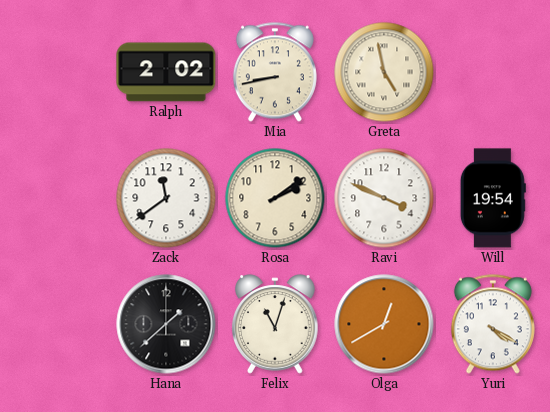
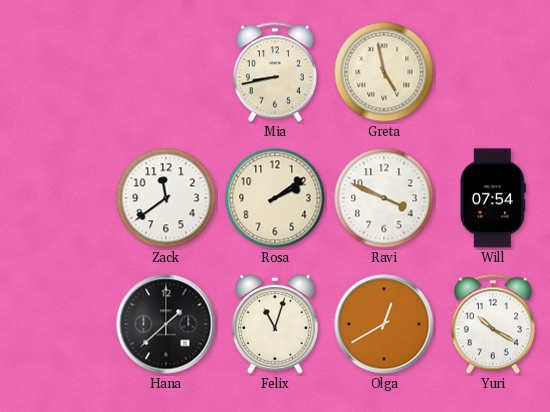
Ralph: 2:02 -> none
Will: 19:54 -> 07:54
Yuri: 4:20 -> 10:20
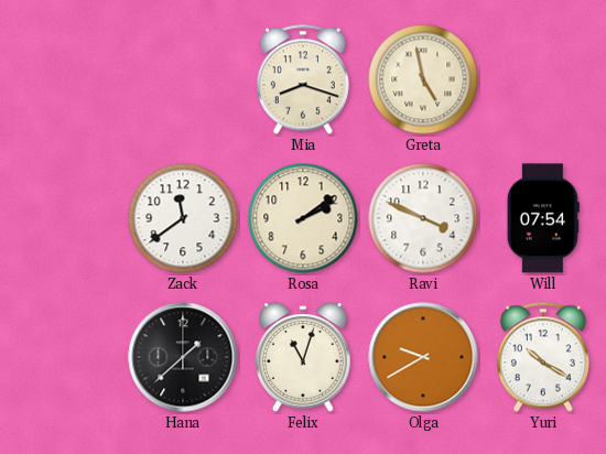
Mia: 8:43 -> 8:18
Olga: 12:40 -> 9:40
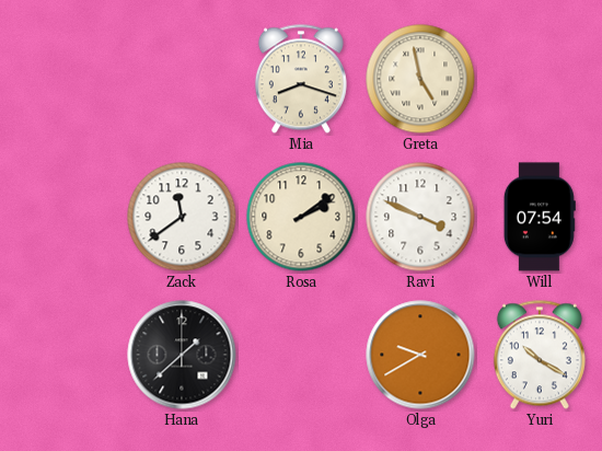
Felix: 11:03 -> none
